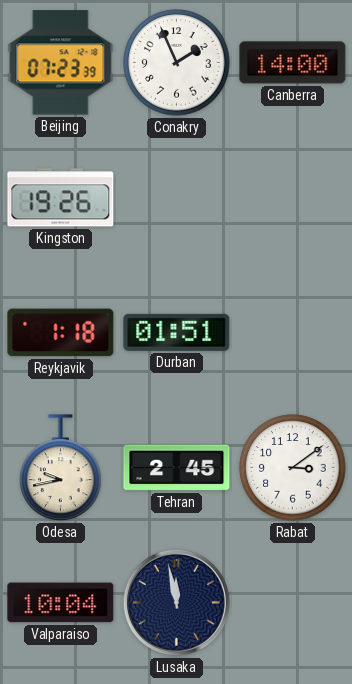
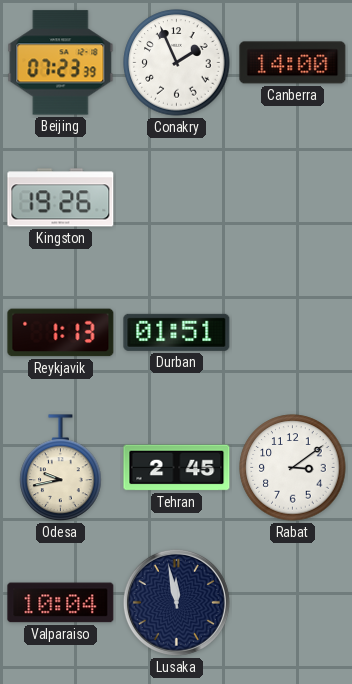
Reykjavik: 1:18 -> 1:13
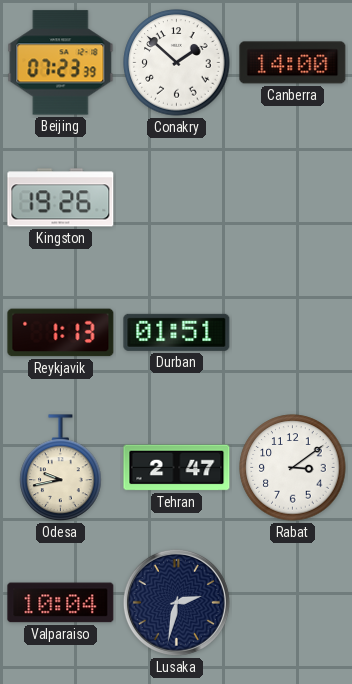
Conakry: 1:56 -> 1:52
Tehran: 2:45 -> 2:47
Lusaka: 11:58 -> 2:32
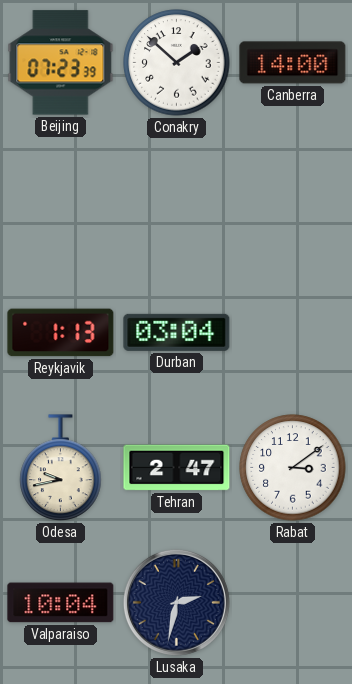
Kingston: 19:26 -> none
Durban: 01:51 -> 03:04
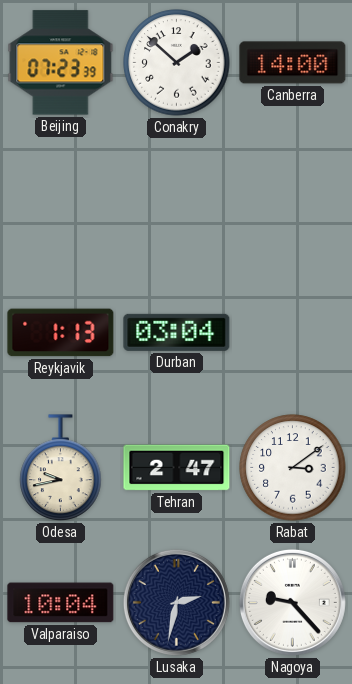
Nagoya: none -> 9:23
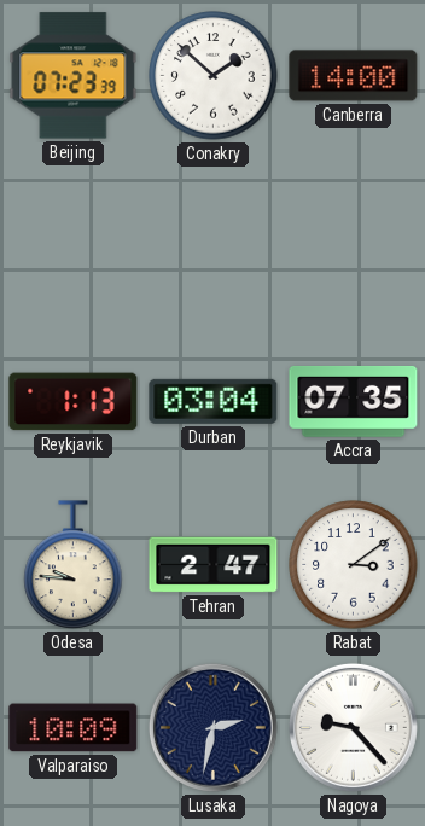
Accra: none -> 07:35
Odesa: 9:43 -> 9:46
Valparaiso: 10:04 -> 10:09
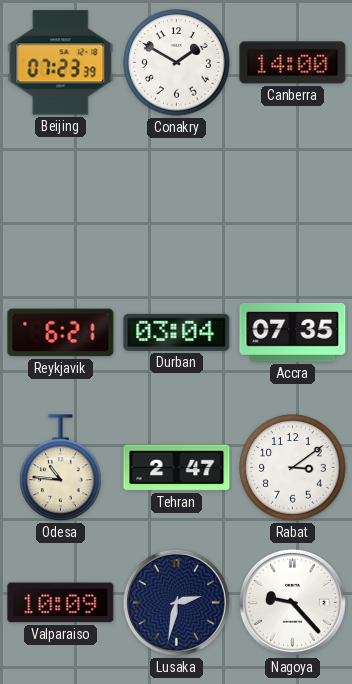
Conakry: 1:52 -> 1:50
Reykjavik: 1:13 -> 6:21
Odesa: 9:46 -> 10:46
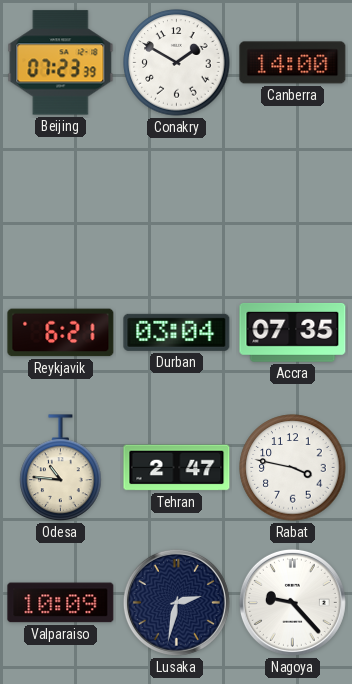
Rabat: 3:09 -> 3:47
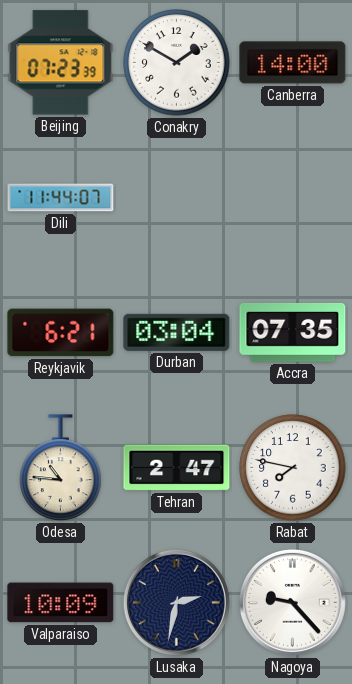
Dili: none -> 11:44
Rabat: 3:47 -> 7:47
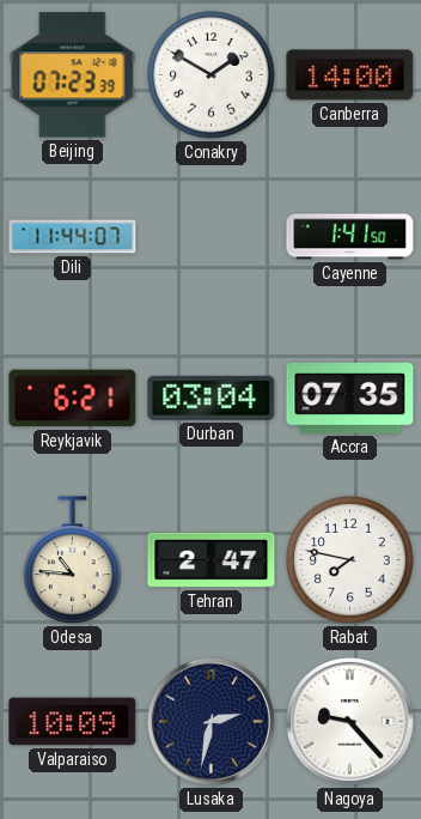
Cayenne: none -> 1:41
